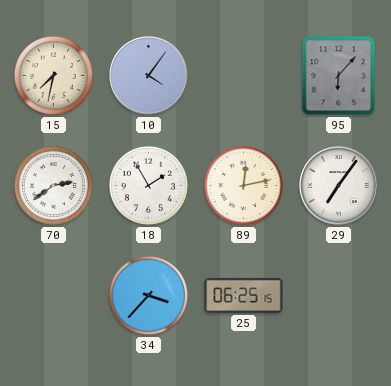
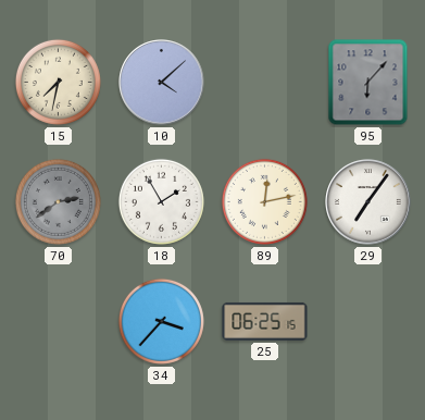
10: 4:06 -> 4:08
70 dial: white -> grey
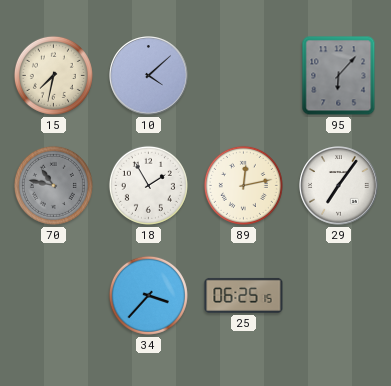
70: 2:39 -> 10:47
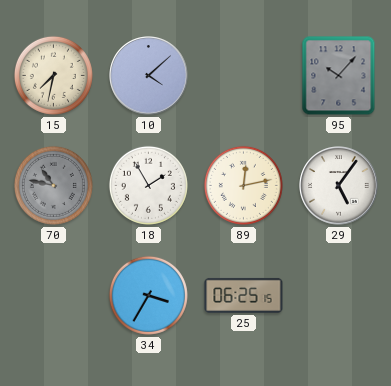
95: 6:07 -> 10:07
29: 7:06 -> 5:06
34: 3:37 -> 3:35
